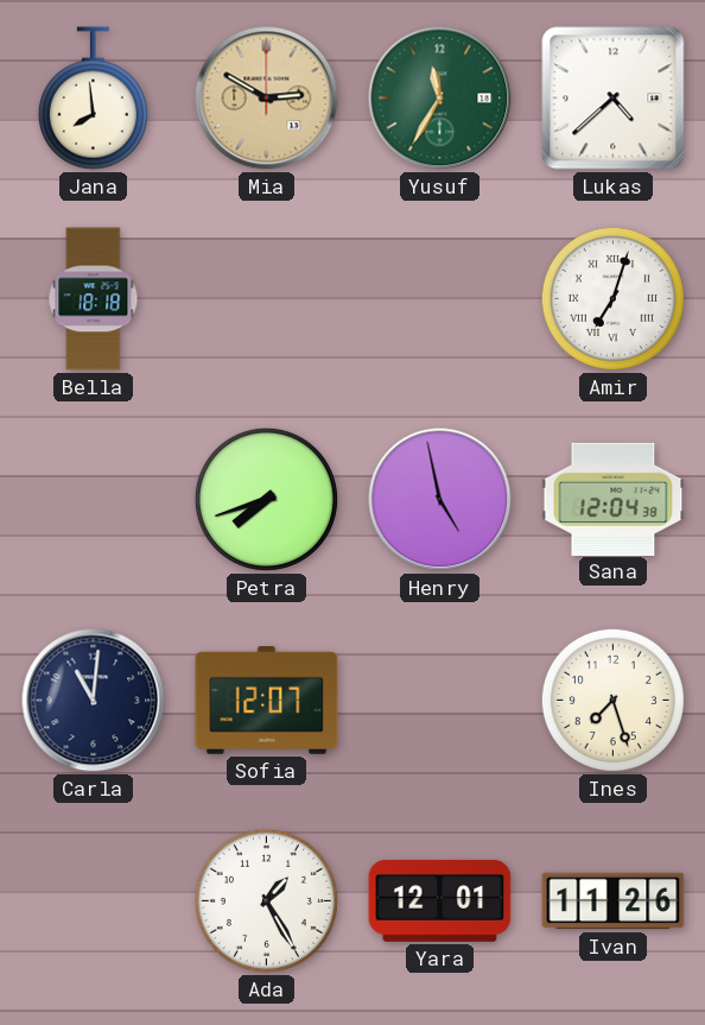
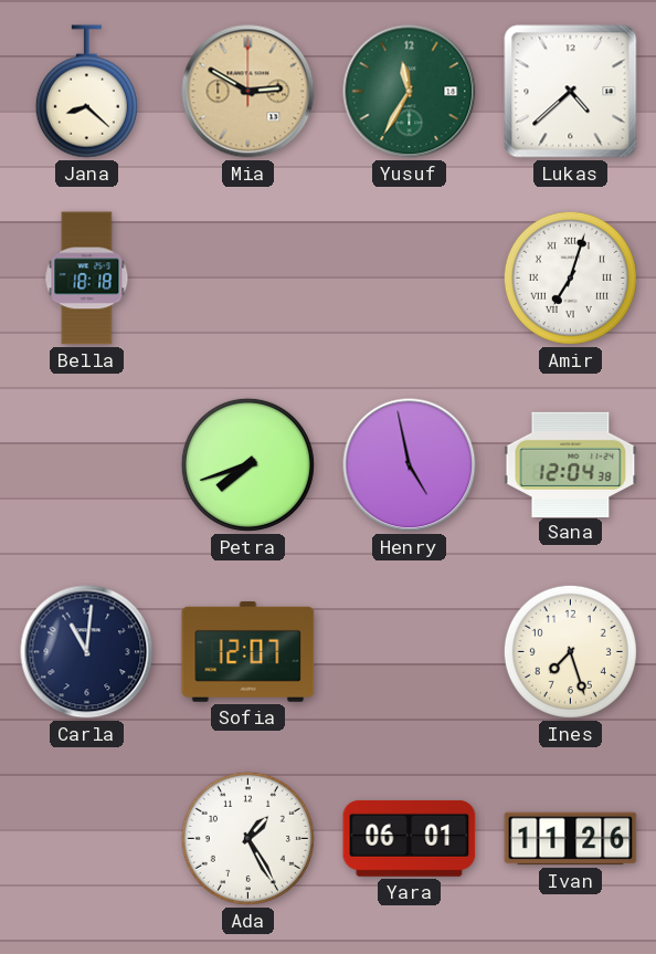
Jana: 7:59 -> 8:22
Yara: 12:01 -> 06:01
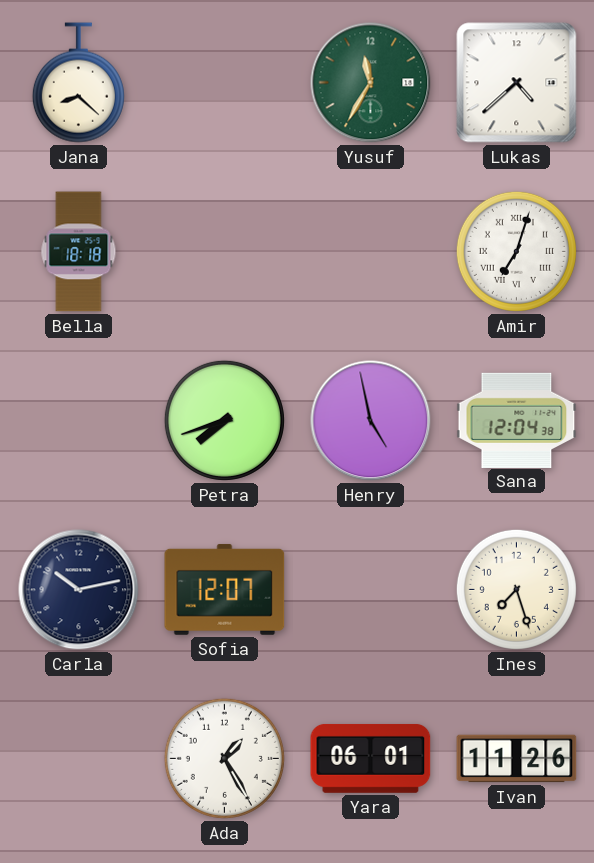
Mia: 2:50 -> none
Carla: 11:01 -> 10:13
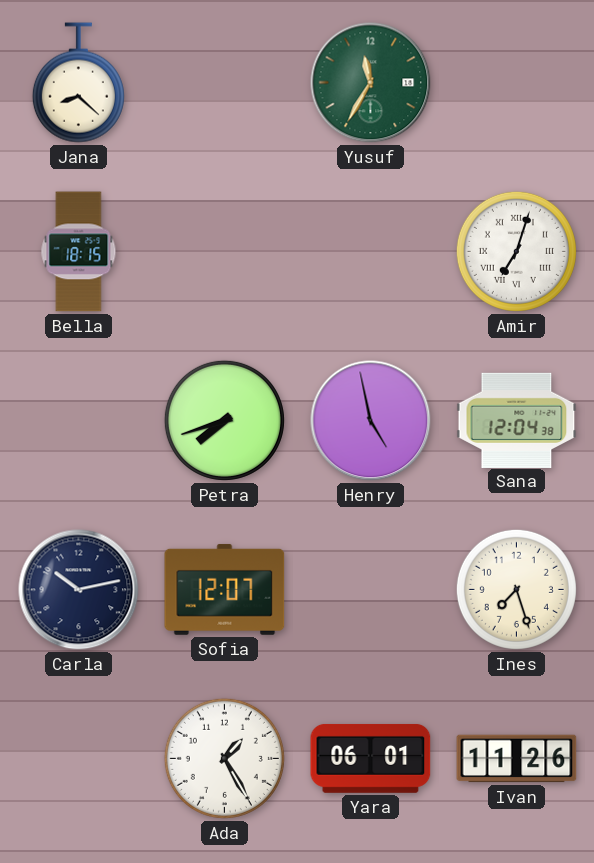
Lukas: 4:38 -> none
Bella: 18:18 -> 18:15
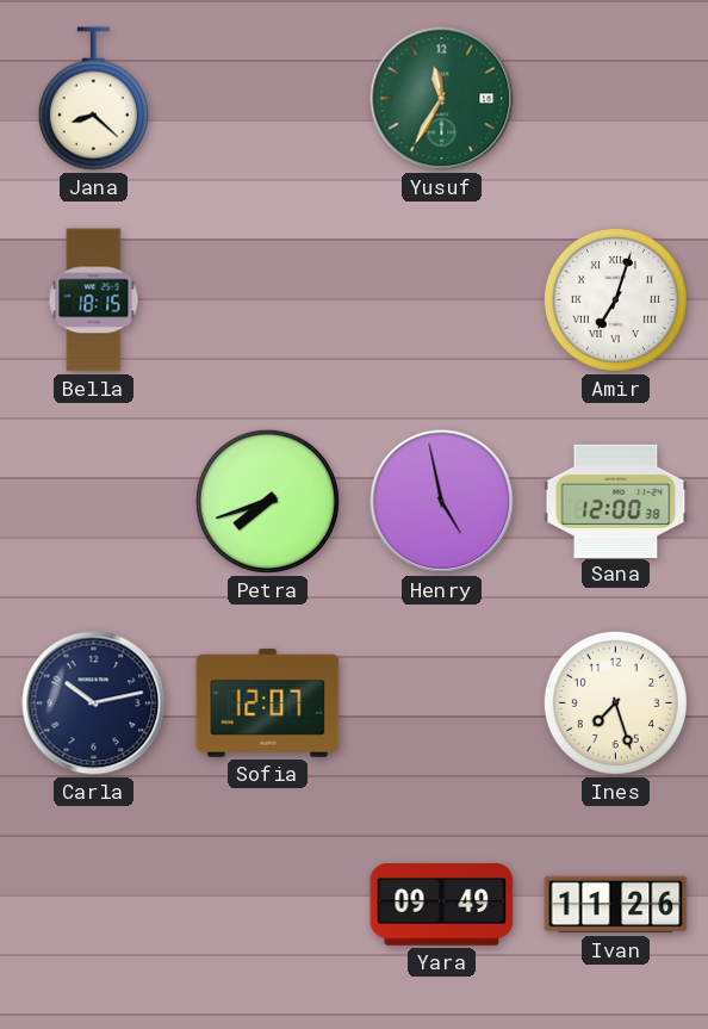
Sana: 12:04 -> 12:00
Ada: 1:25 -> none
Yara: 06:01 -> 09:49
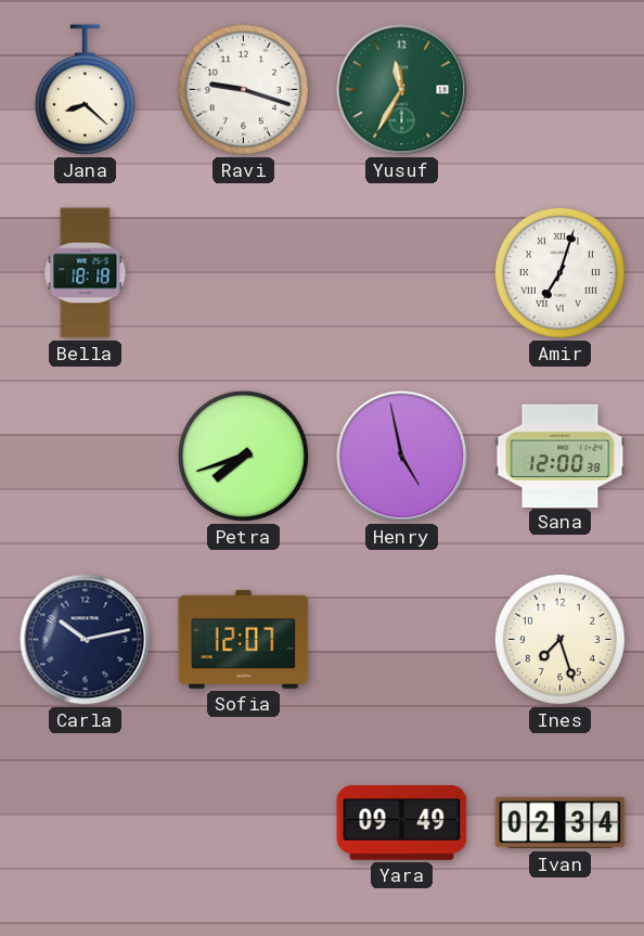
Ravi: none -> 9:18
Bella: 18:15 -> 18:18
Ivan: 11:26 -> 02:34
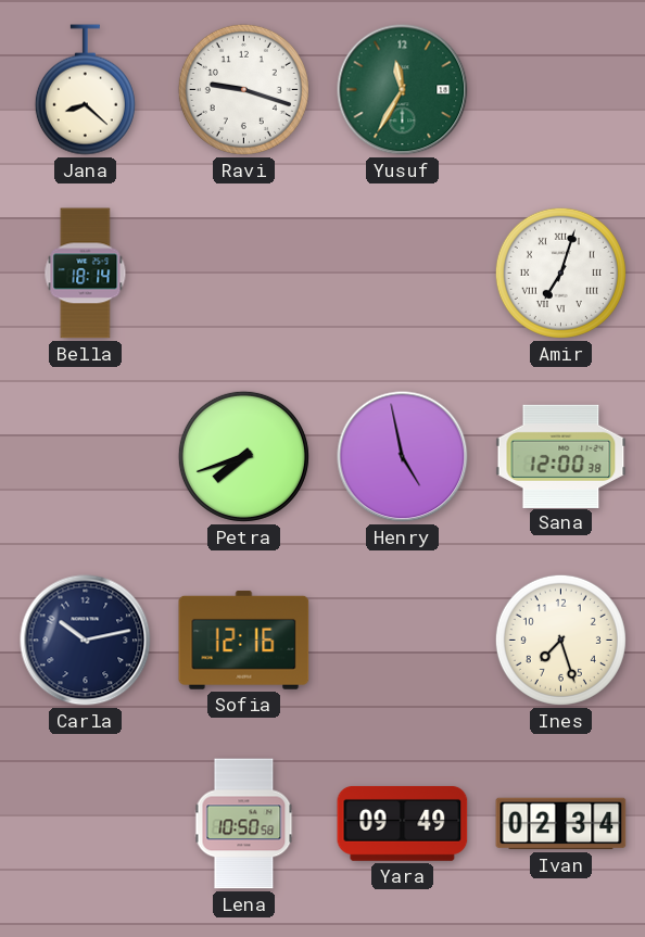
Bella: 18:18 -> 18:14
Sofia: 12:07 -> 12:16
Lena: none -> 10:50
